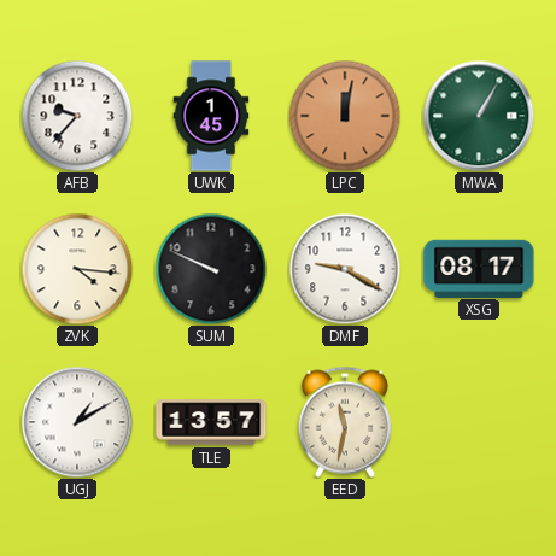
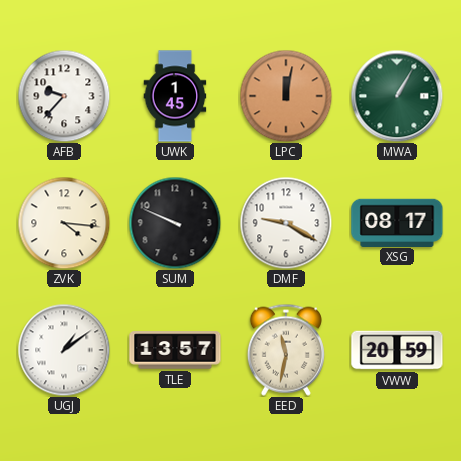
UGJ: 1:10 -> 1:09
VWW: none -> 20:59
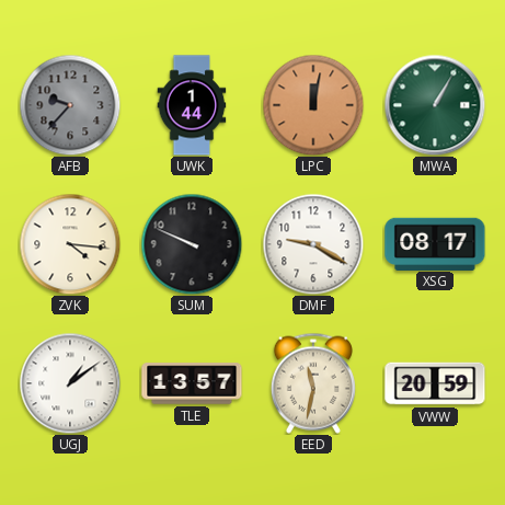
AFB dial: white -> grey
UWK: 1:45 -> 1:44
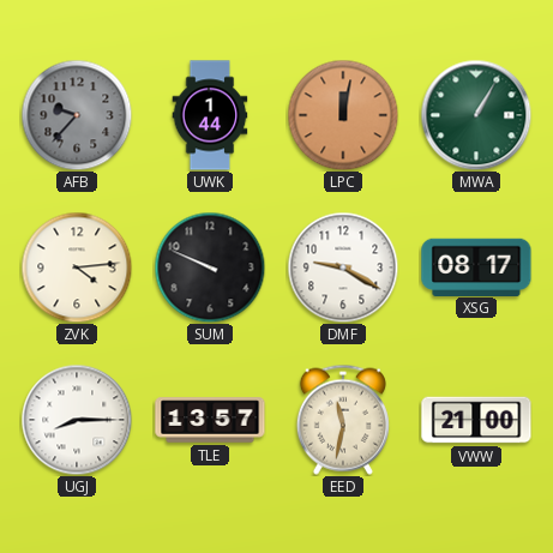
ZVK: 4:16 -> 4:14
UGJ: 1:09 -> 8:15
VWW: 20:59 -> 21:00
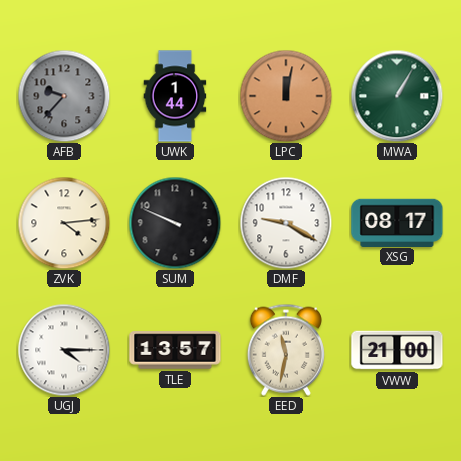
UGJ: 8:15 -> 4:15
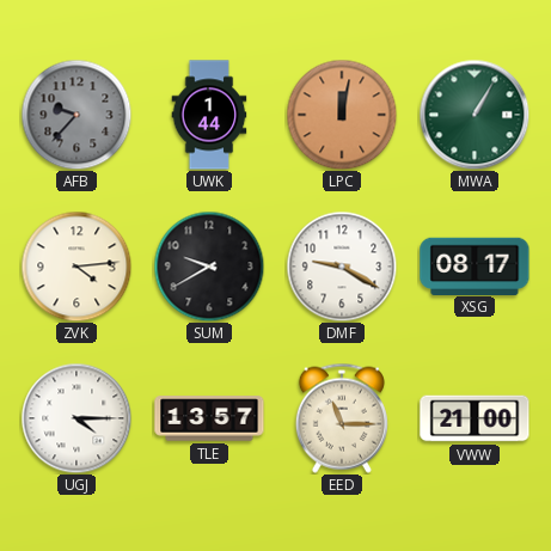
SUM: 9:49 -> 9:40
EED: 11:32 -> 11:15
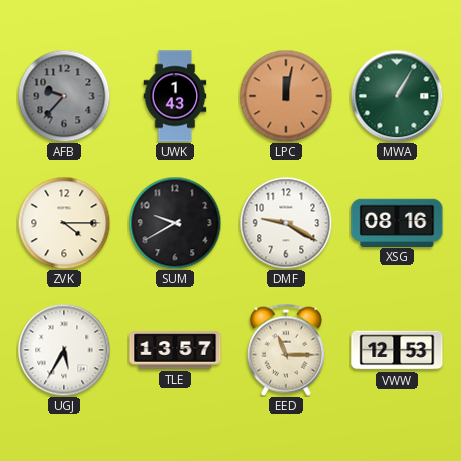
UWK: 1:44 -> 1:43
ZVK: 4:14 -> 4:15
XSG: 08:17 -> 08:16
UGJ: 4:15 -> 5:35
VWW: 21:00 -> 12:53
